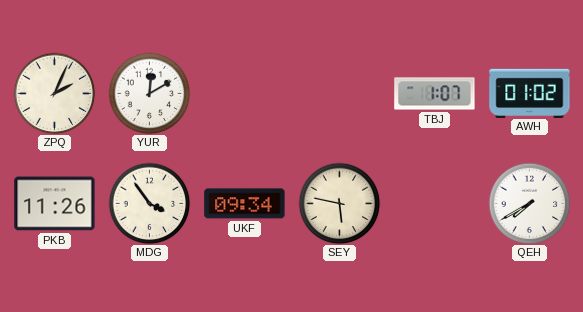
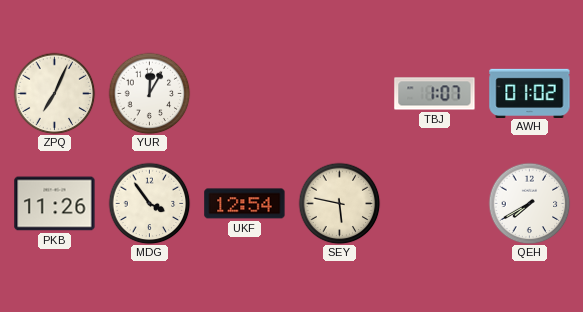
ZPQ: 2:04 -> 7:04
YUR: 12:10 -> 12:05
UKF: 09:34 -> 12:54
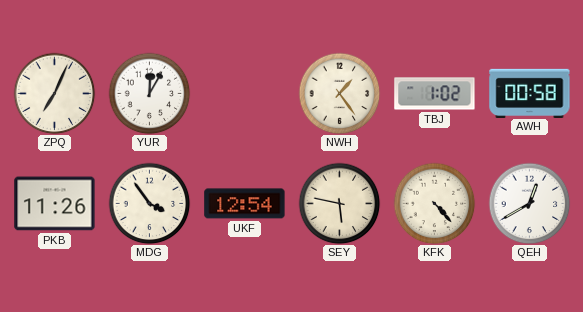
NWH: none -> 1:24
TBJ: 1:07 -> 1:02
AWH: 01:02 -> 00:58
KFK: none -> 4:23
QEH: 7:40 -> 12:40
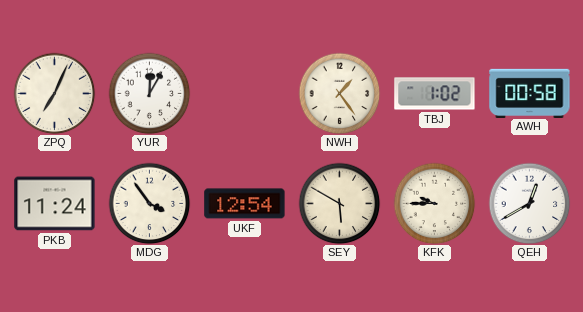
PKB: 11:26 -> 11:24
SEY: 5:47 -> 5:50
KFK: 4:23 -> 9:45
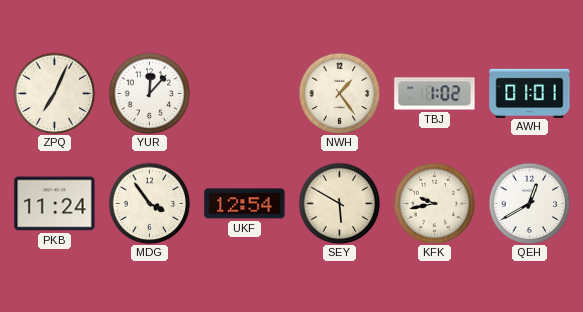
YUR: 12:05 -> 12:07
AWH: 00:58 -> 01:01
KFK: 9:45 -> 9:43
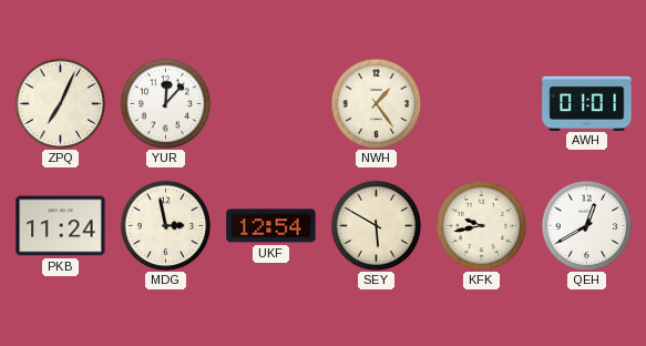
TBJ: 1:02 -> none
MDG: 3:54 -> 2:58
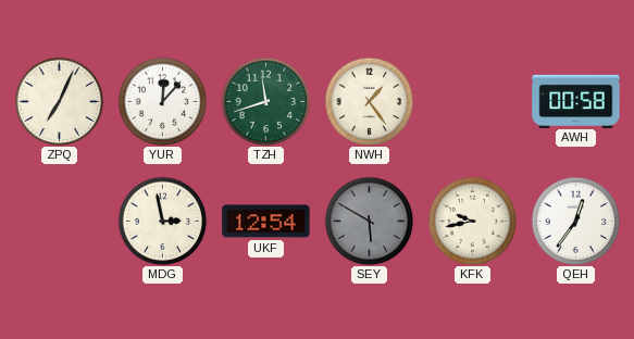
TZH: none -> 11:42
AWH: 01:01 -> 00:58
PKB: 11:24 -> none
SEY dial: cream -> grey
QEH: 12:40 -> 12:36
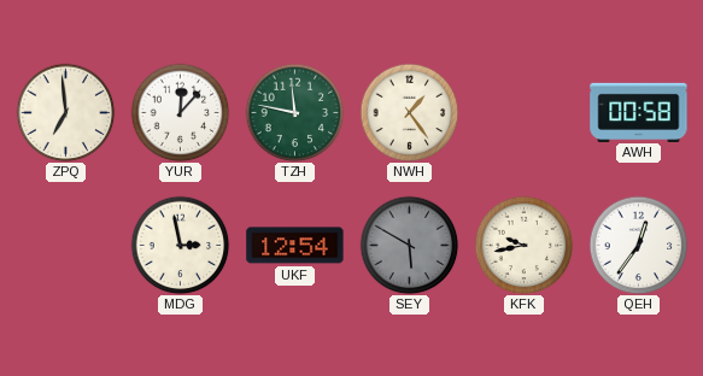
ZPQ: 7:04 -> 6:59
TZH: 11:42 -> 11:47
